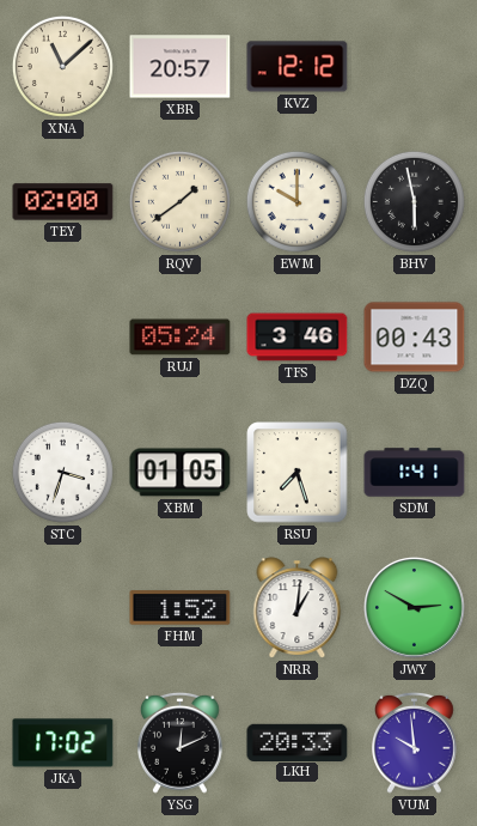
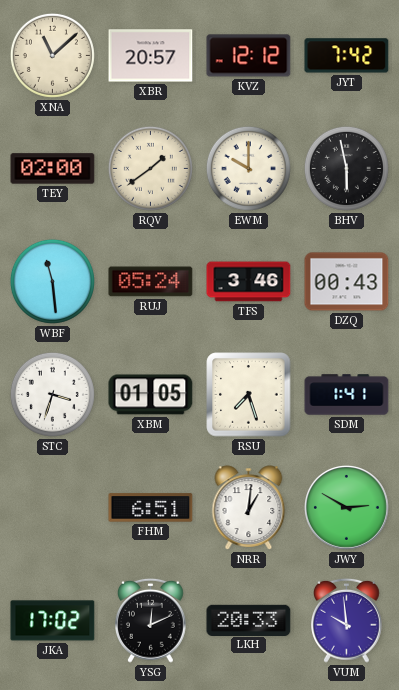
JYT: none -> 7:42
WBF: none -> 11:29
FHM: 1:52 -> 6:51
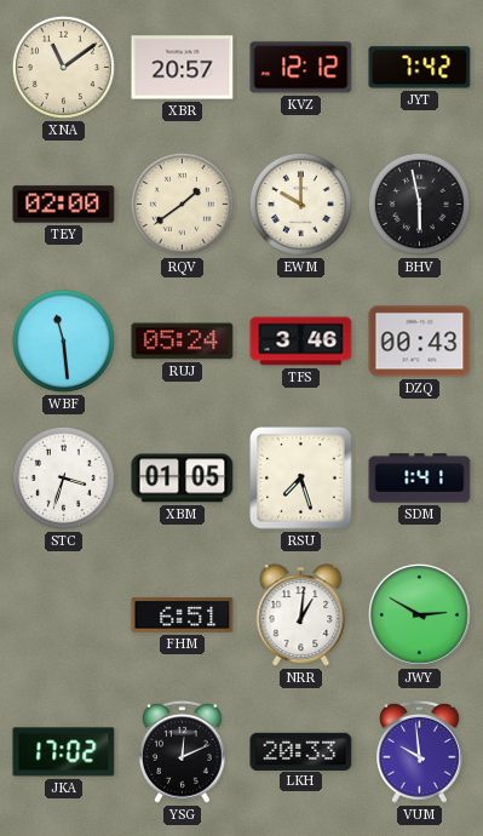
XNA: 11:08 -> 11:09
